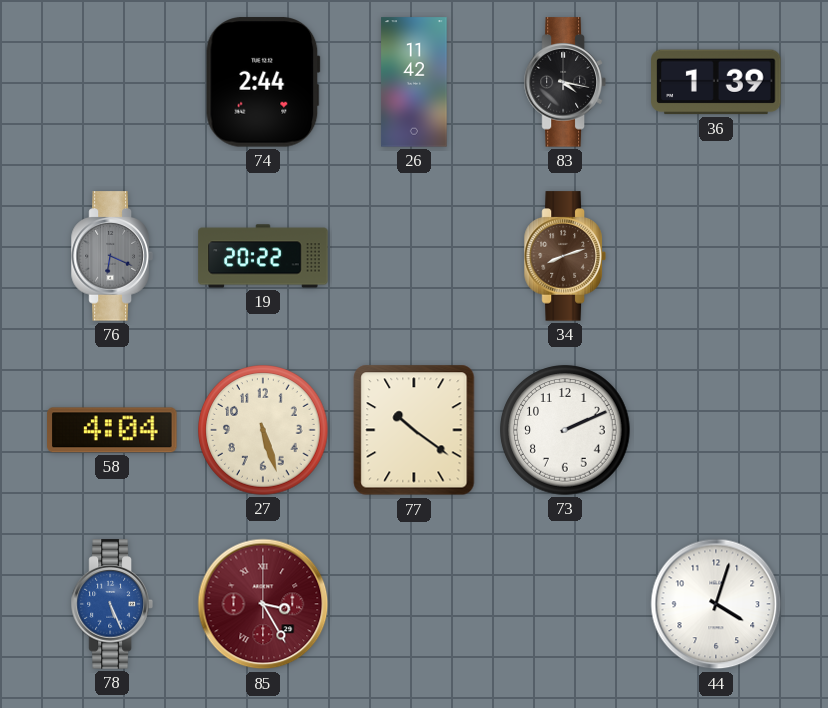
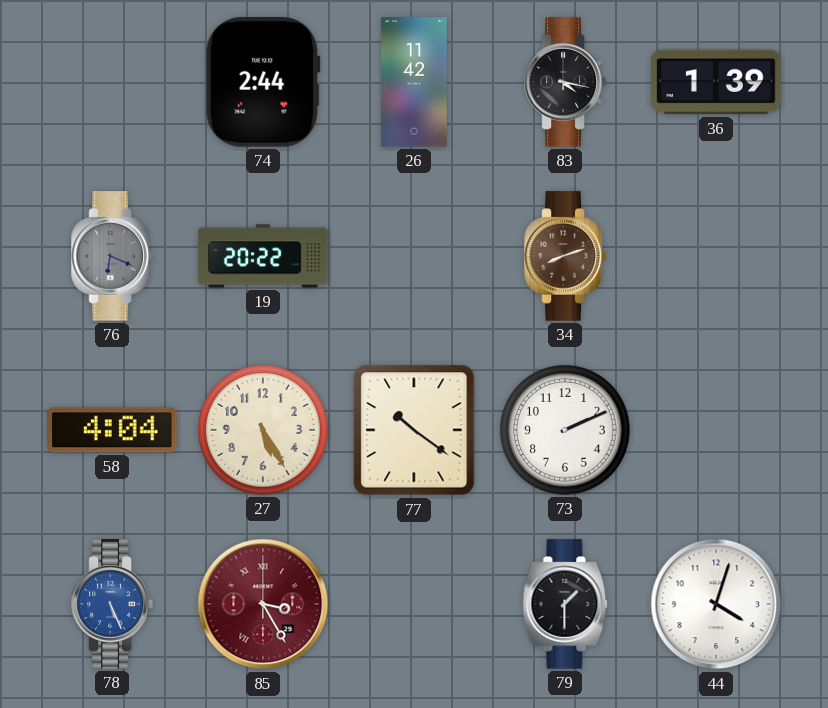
27: 5:27 -> 5:25
79: none -> 1:30
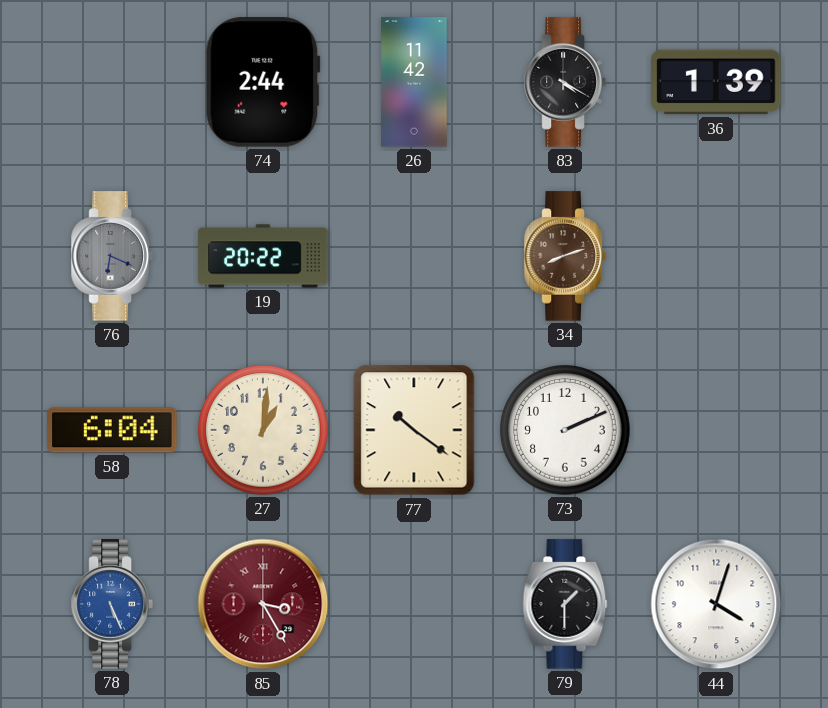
83: 4:17 -> 4:20
58: 4:04 -> 6:04
27: 5:25 -> 1:01
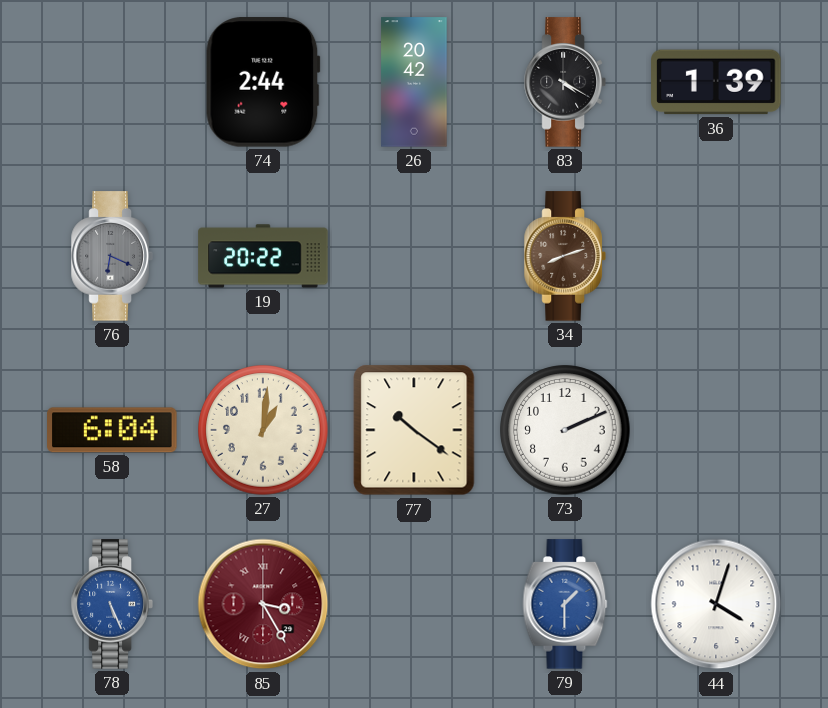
26: 11:42 -> 20:42
79 dial: black -> blue
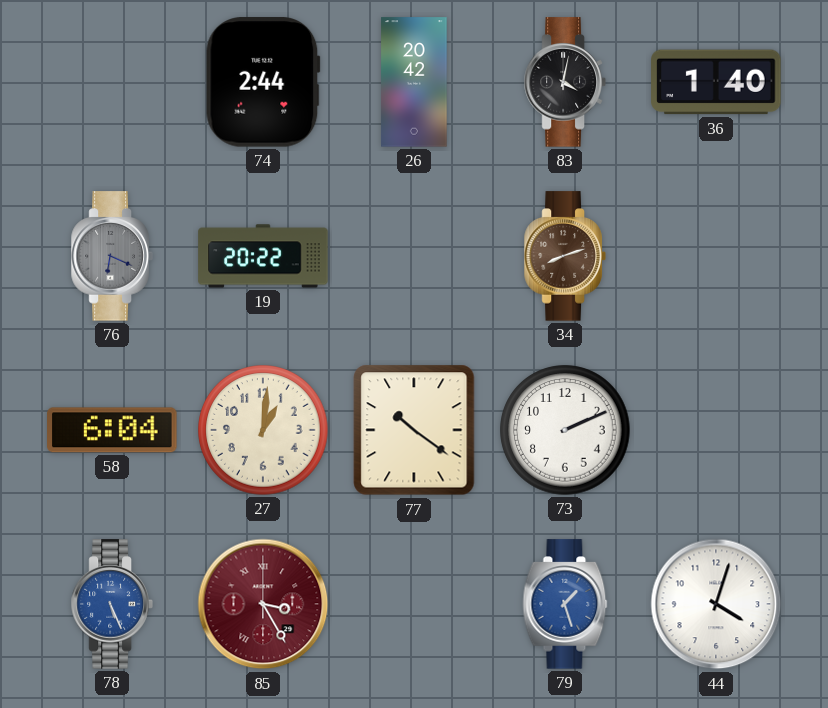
83: 4:20 -> 4:02
36: 1:39 -> 1:40
79: 1:30 -> 1:27
